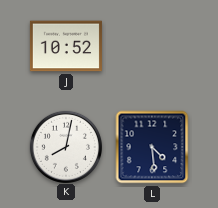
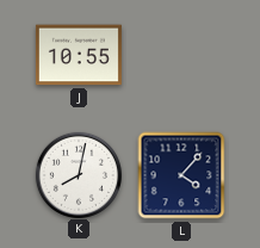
J: 10:52 -> 10:55
L: 4:29 -> 4:07
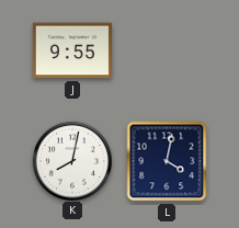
J: 10:55 -> 9:55
L: 4:07 -> 4:02
